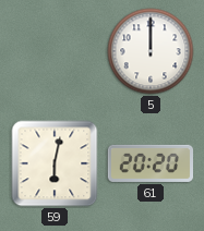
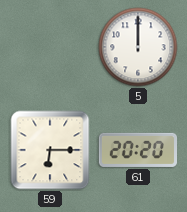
59: 6:02 -> 6:15
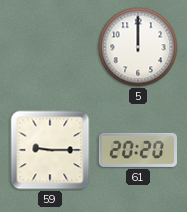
59: 6:15 -> 9:15
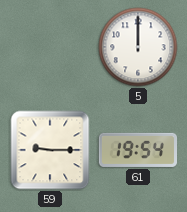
61: 20:20 -> 19:54
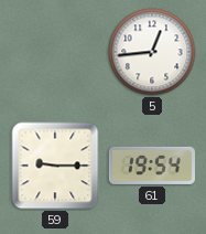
5: 12:00 -> 12:44
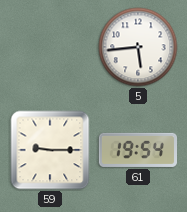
5: 12:44 -> 5:44
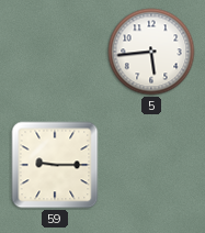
61: 19:54 -> none
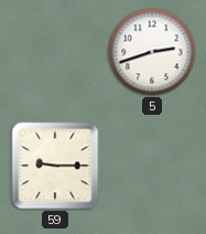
5: 5:44 -> 2:42
